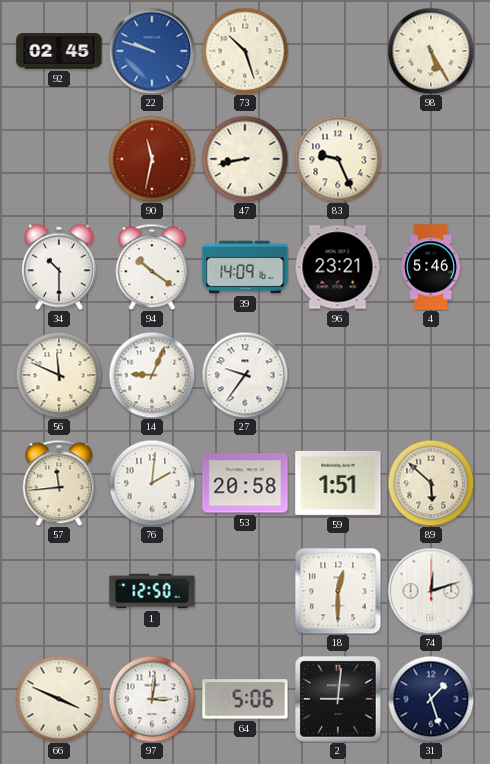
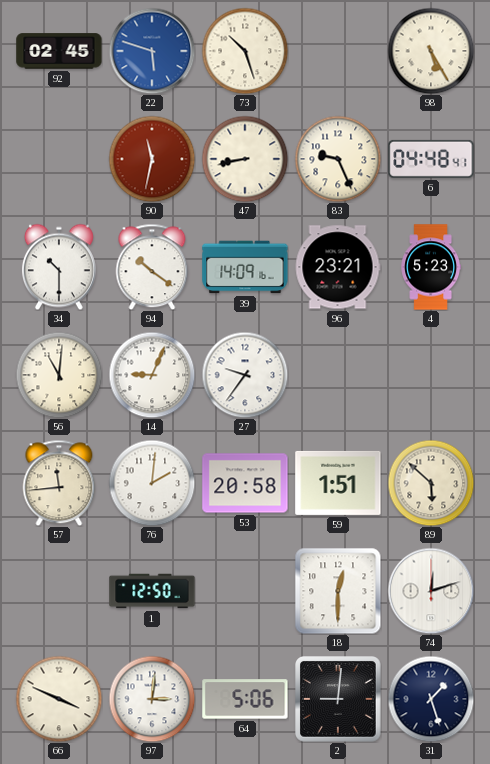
22: 9:48 -> 5:48
6: none -> 04:48
4: 5:46 -> 5:23
56: 11:49 -> 11:01
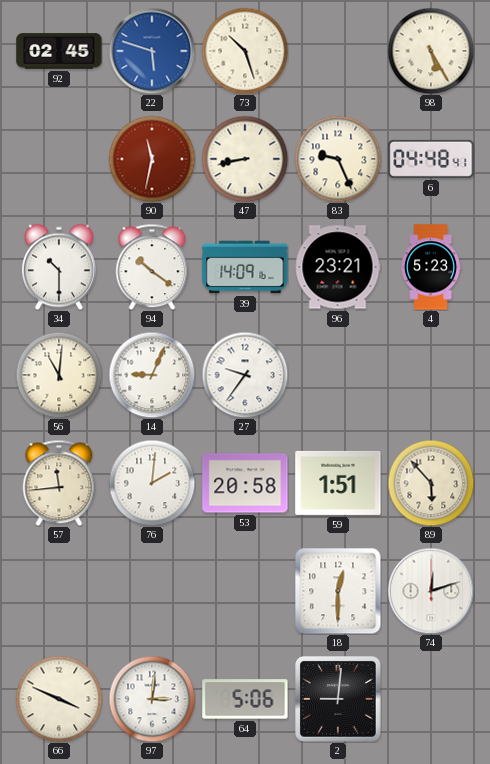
89: 5:52 -> 5:53
1: 12:50 -> none
31: 1:27 -> none
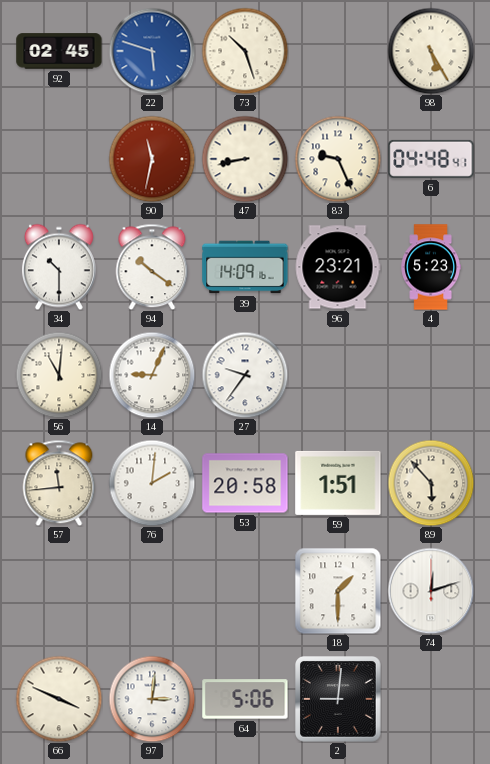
18: 12:30 -> 1:30
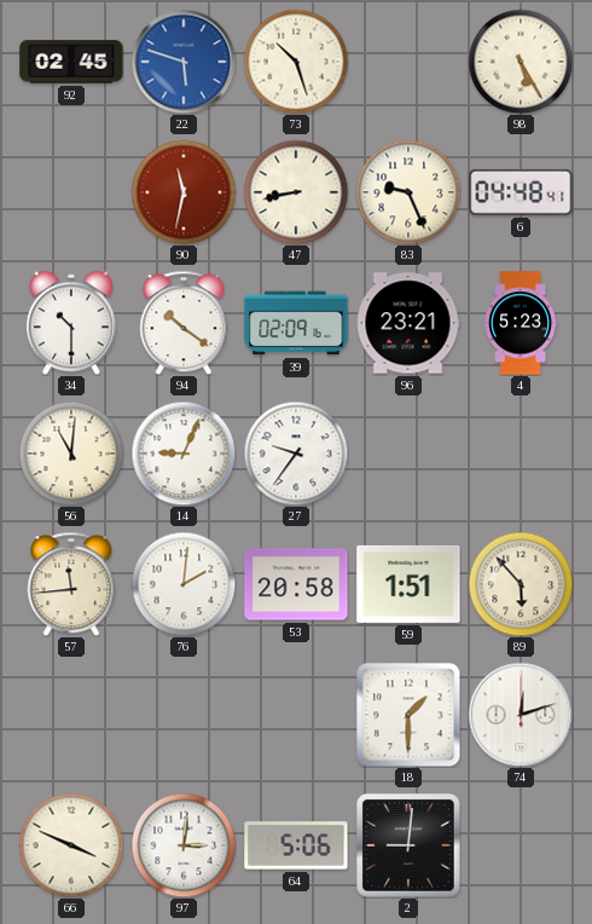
39: 14:09 -> 02:09
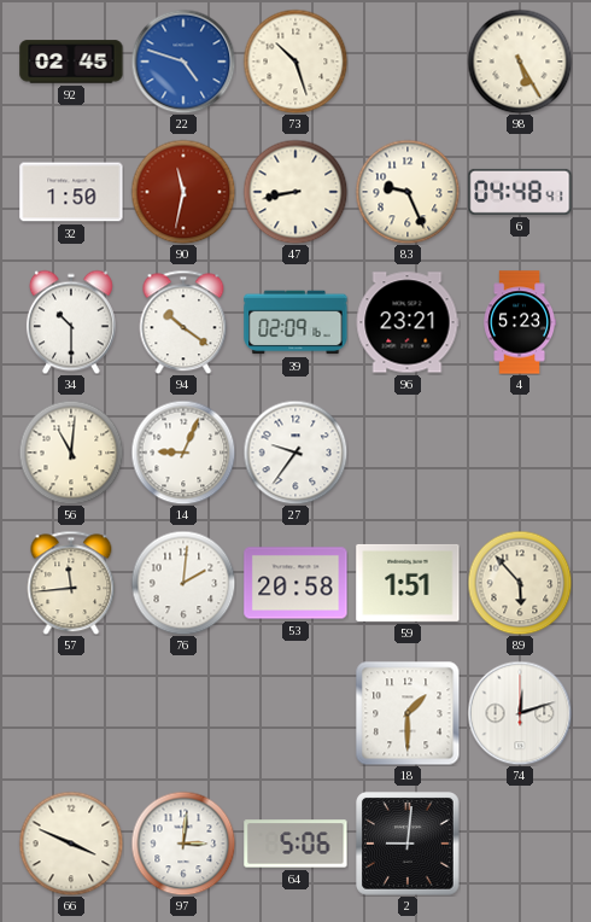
22: 5:48 -> 4:48
32: none -> 1:50
